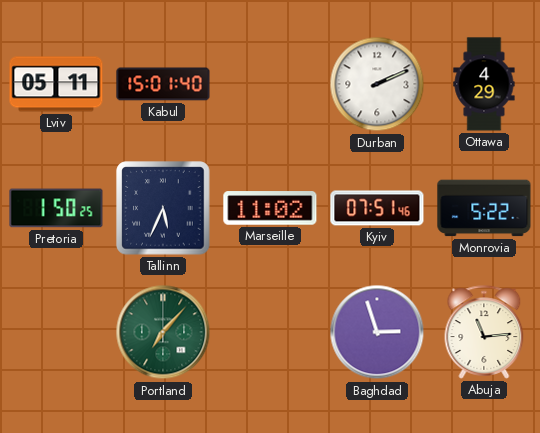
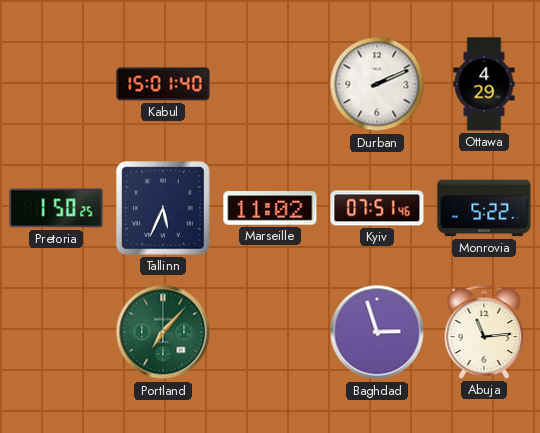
Lviv: 05:11 -> none
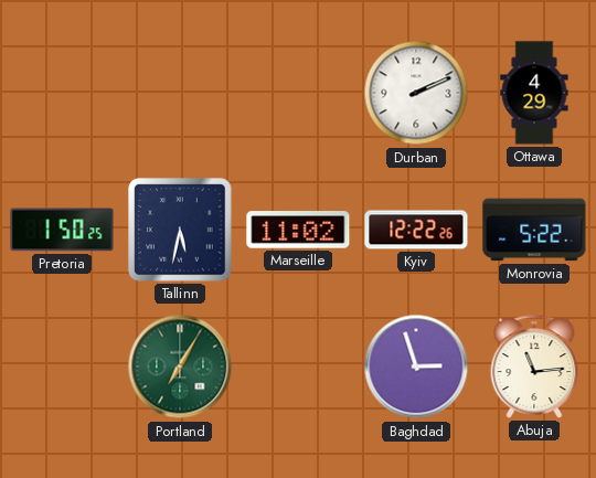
Kabul: 15:01 -> none
Tallinn: 5:34 -> 5:32
Kyiv: 07:51 -> 12:22
Portland: 7:07 -> 7:05
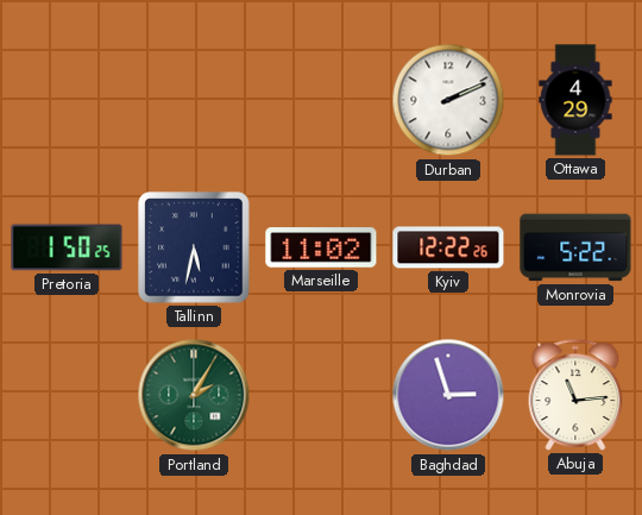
Portland: 7:05 -> 2:05
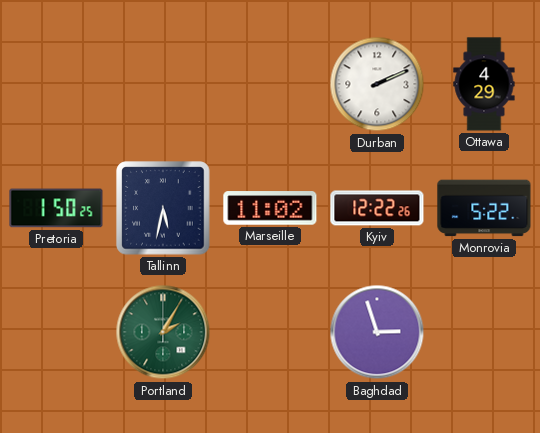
Abuja: 11:14 -> none
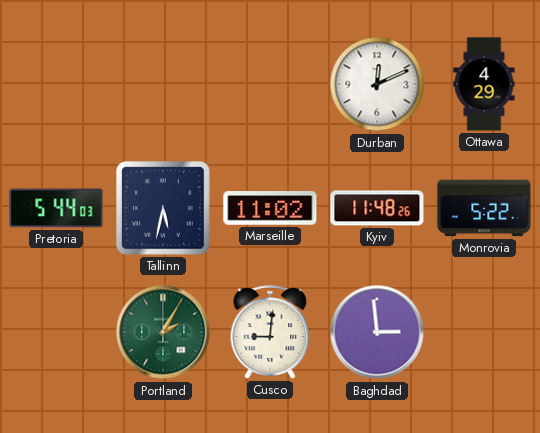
Durban: 2:11 -> 12:11
Pretoria: 1:50 -> 5:44
Kyiv: 12:22 -> 11:48
Cusco: none -> 9:01
Baghdad: 2:57 -> 2:59
